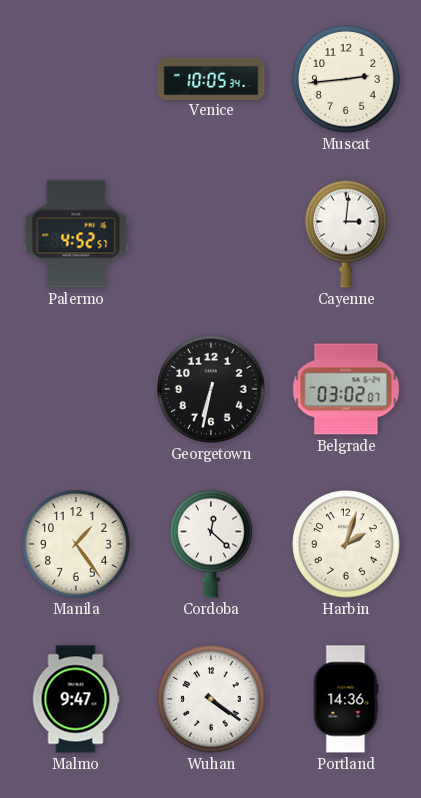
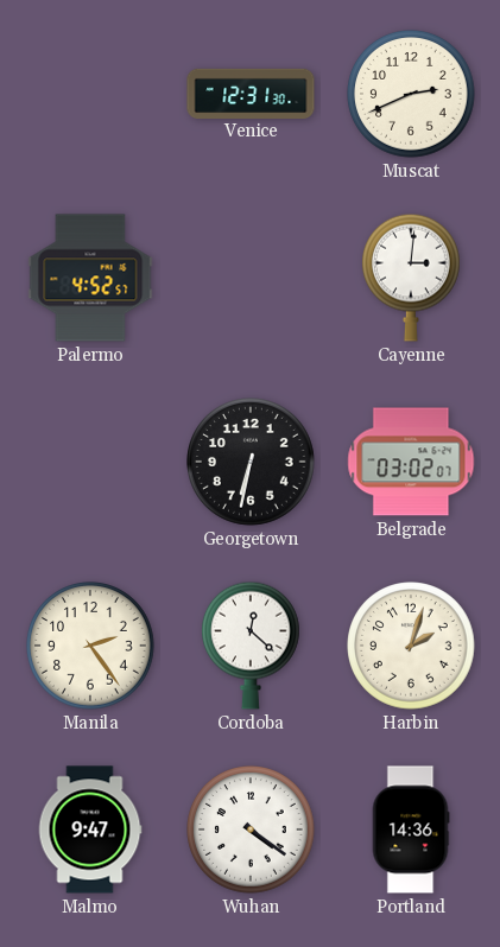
Venice: 10:05 -> 12:31
Muscat: 2:44 -> 2:41
Manila: 1:24 -> 2:24
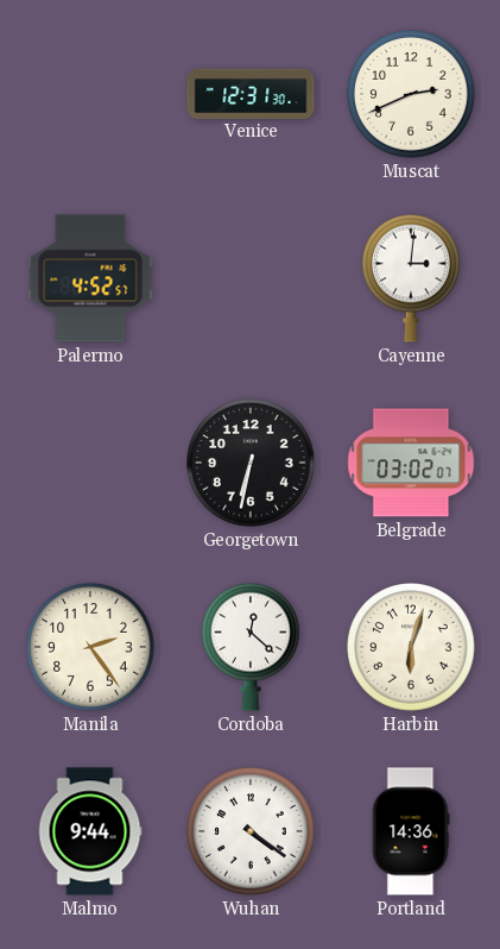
Harbin: 2:03 -> 6:03
Malmo: 9:47 -> 9:44
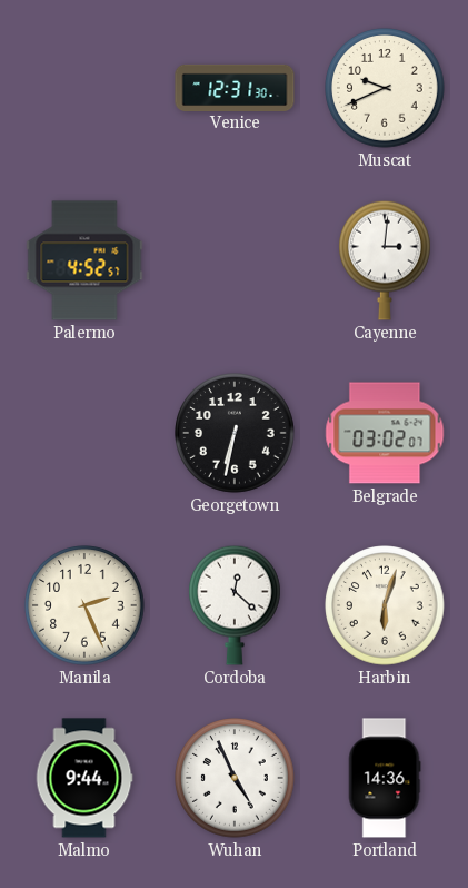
Muscat: 2:41 -> 9:41
Manila: 2:24 -> 2:26
Wuhan: 4:21 -> 4:56
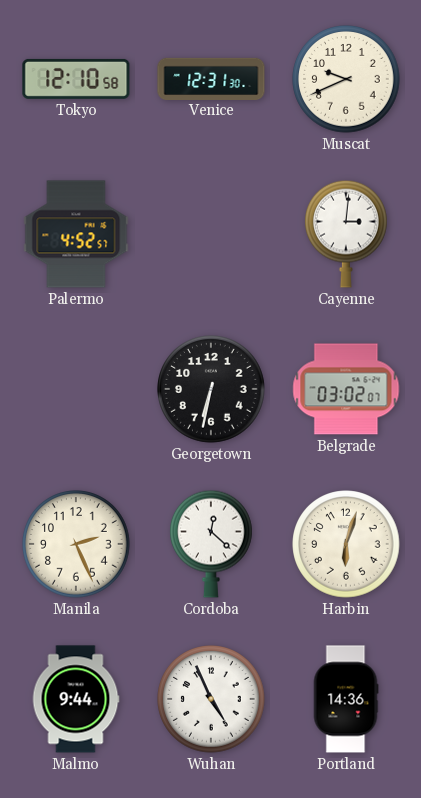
Tokyo: none -> 12:10
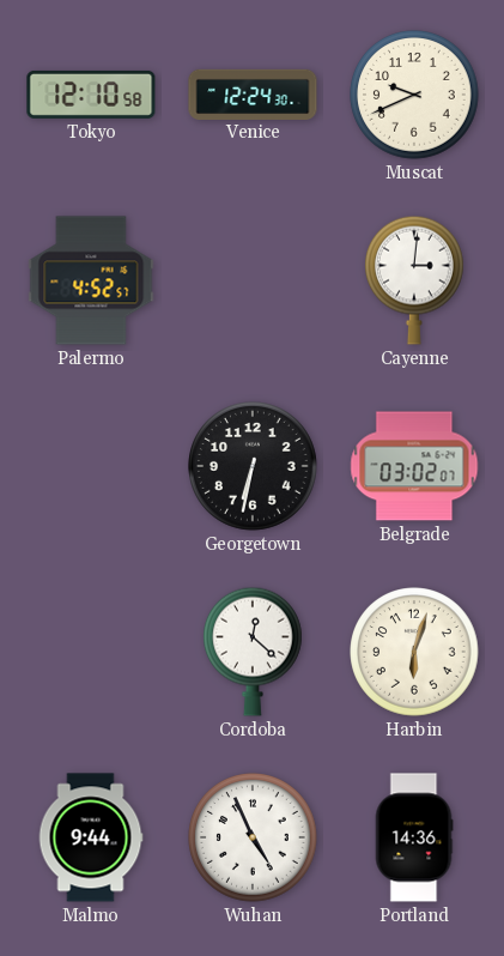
Venice: 12:31 -> 12:24
Manila: 2:26 -> none
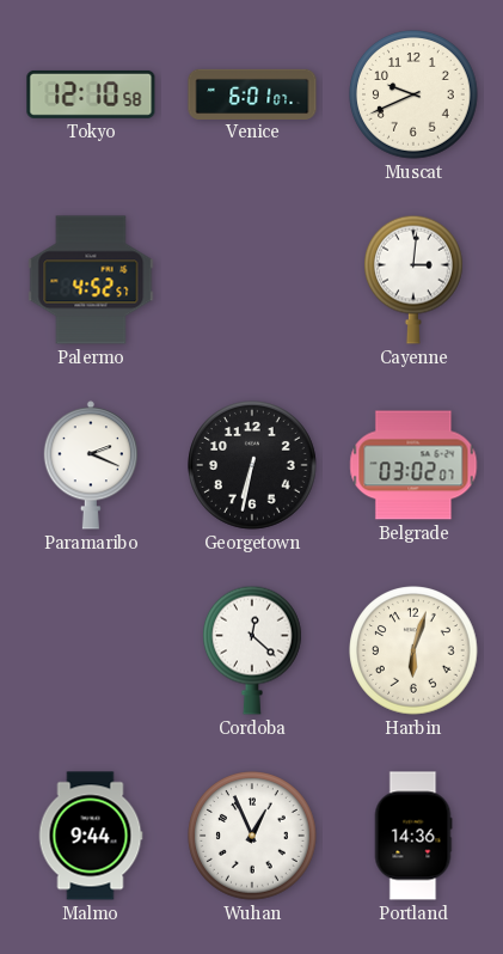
Venice: 12:24 -> 6:01
Paramaribo: none -> 2:19
Wuhan: 4:56 -> 12:56
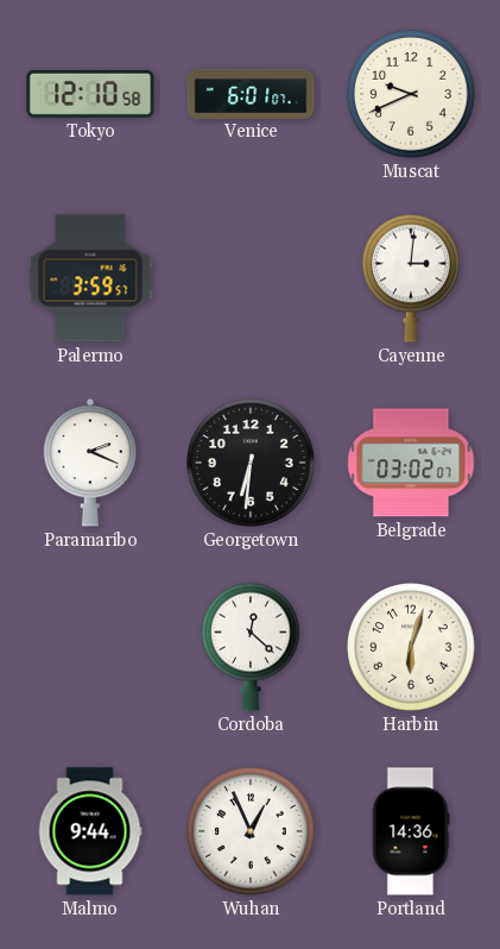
Palermo: 4:52 -> 3:59
Georgetown: 6:32 -> 6:31
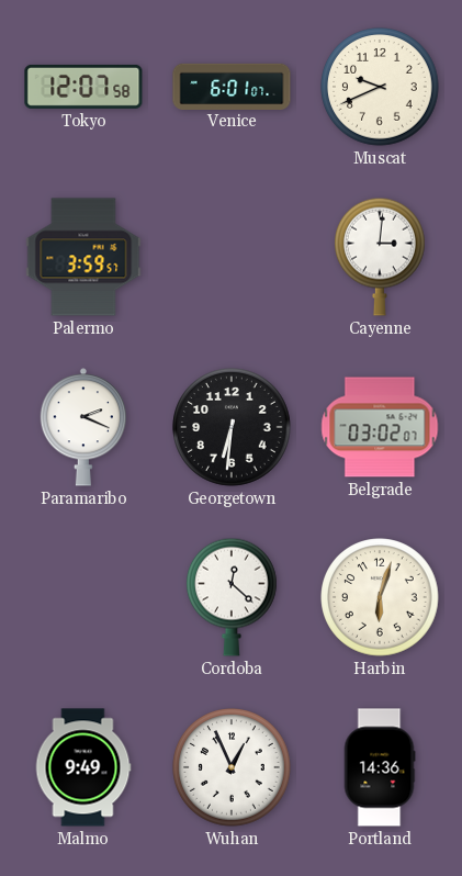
Tokyo: 12:10 -> 12:07
Malmo: 9:44 -> 9:49
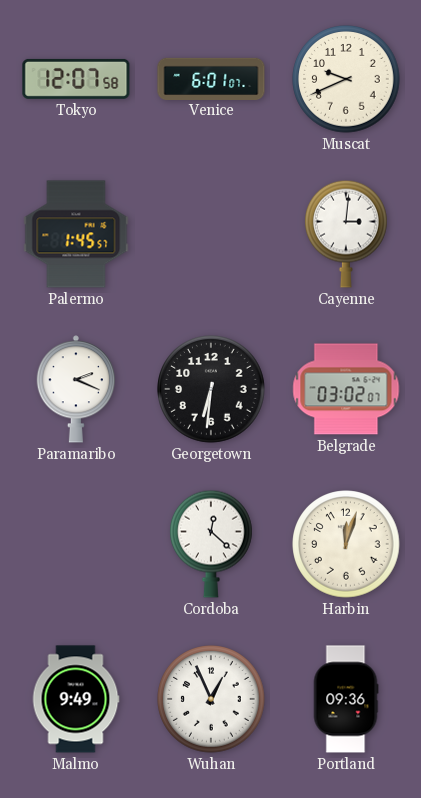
Palermo: 3:59 -> 1:45
Harbin: 6:03 -> 12:03
Portland: 14:36 -> 09:36
